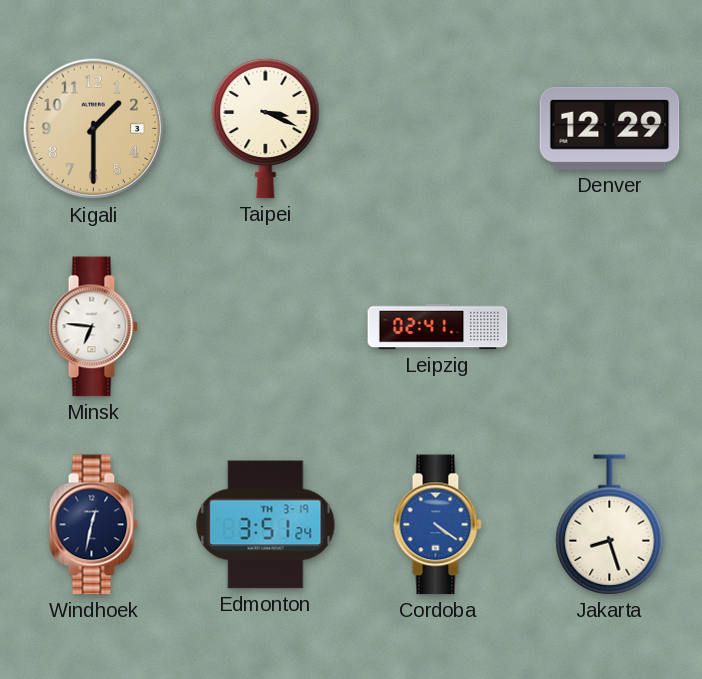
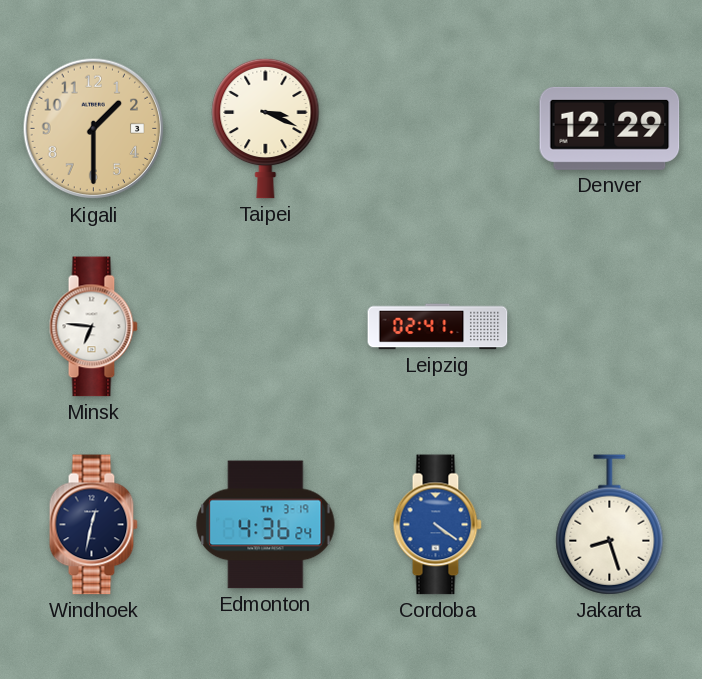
Edmonton: 3:51 -> 4:36
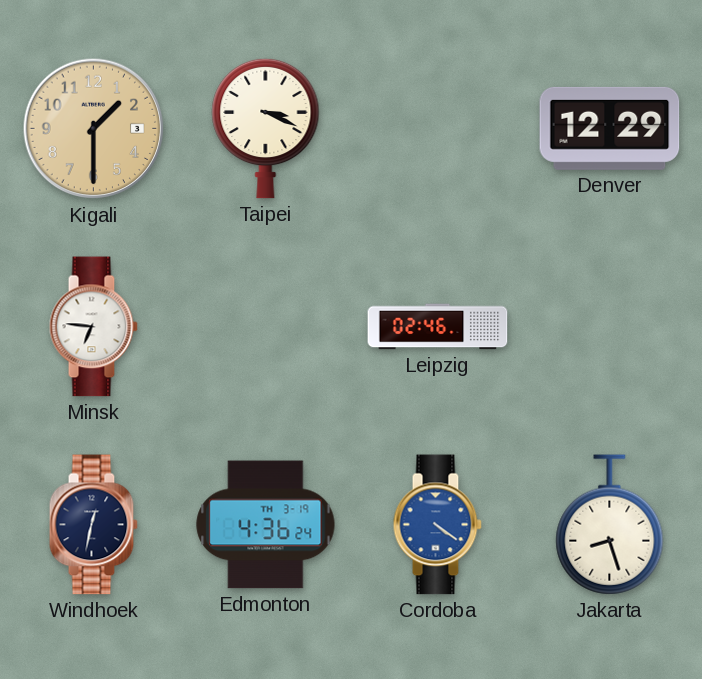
Leipzig: 02:41 -> 02:46
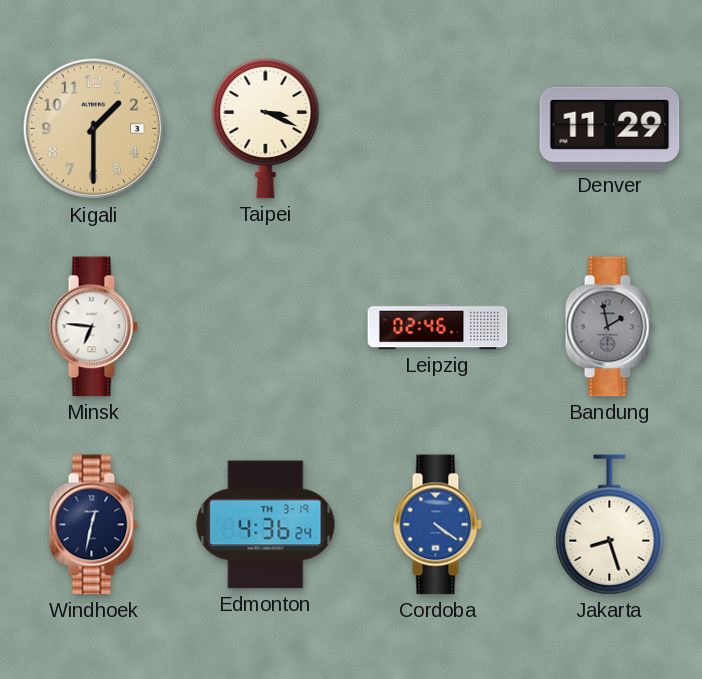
Denver: 12:29 -> 11:29
Bandung: none -> 1:58
